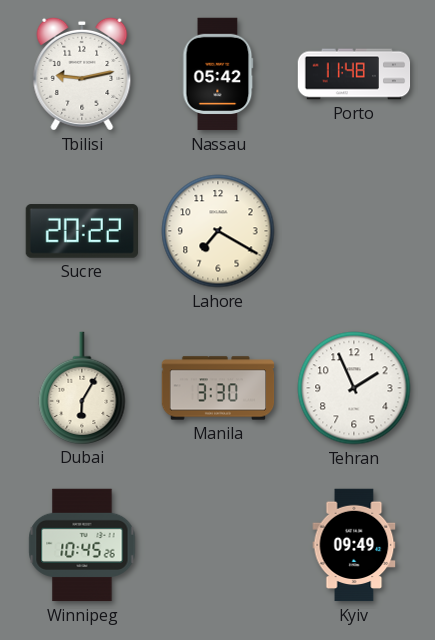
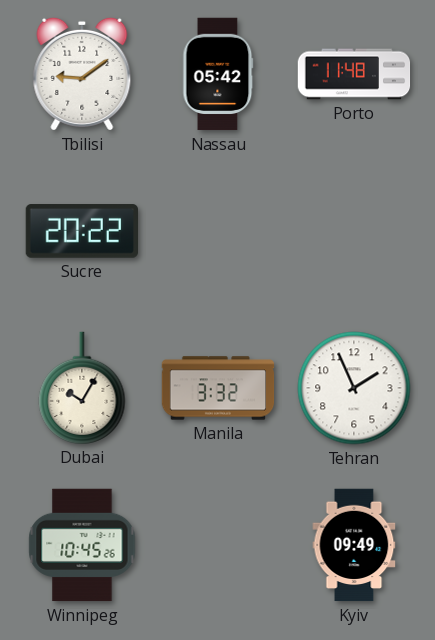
Tbilisi: 9:13 -> 9:09
Lahore: 7:20 -> none
Dubai: 6:05 -> 10:05
Manila: 3:30 -> 3:32
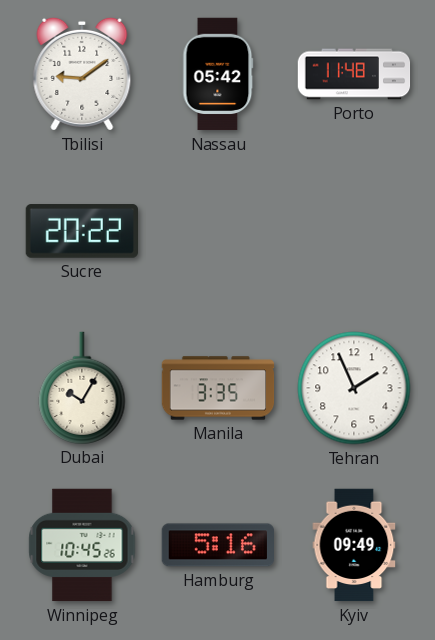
Manila: 3:32 -> 3:35
Hamburg: none -> 5:16
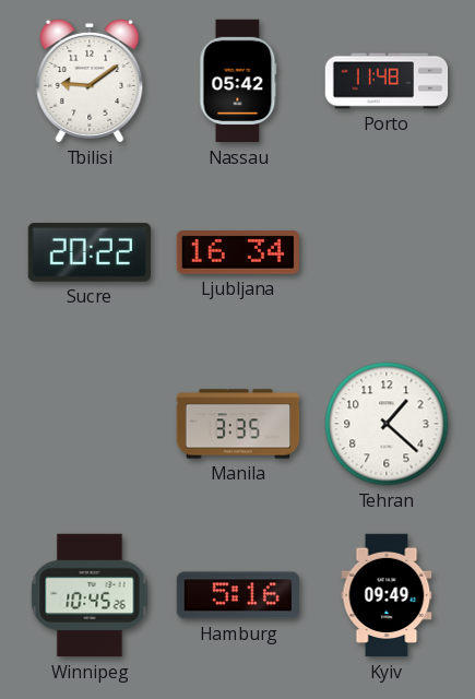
Ljubljana: none -> 16:34
Dubai: 10:05 -> none
Tehran: 1:56 -> 1:22
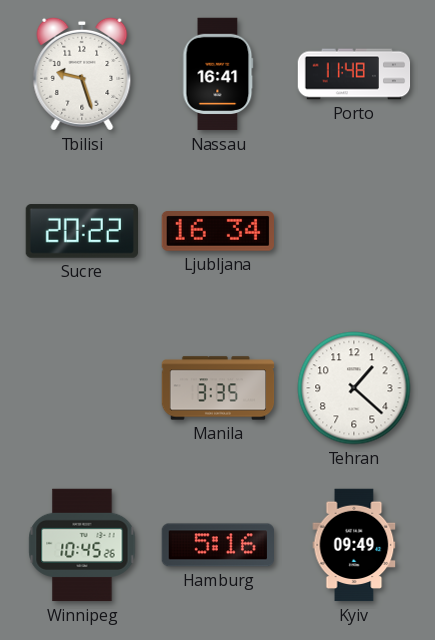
Tbilisi: 9:09 -> 9:27
Nassau: 05:42 -> 16:41
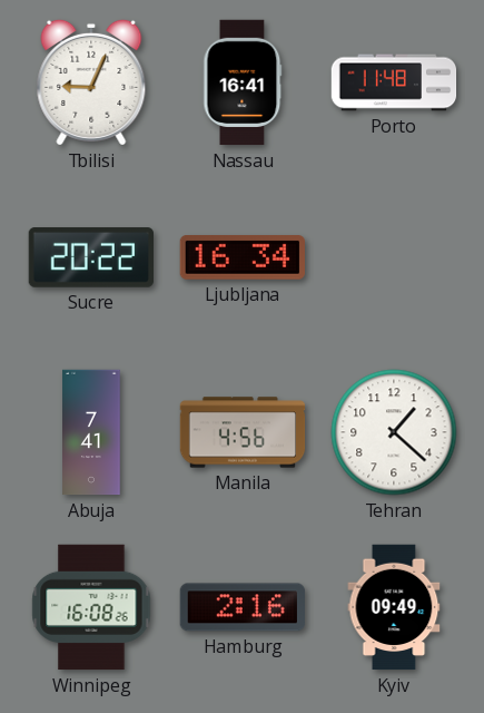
Tbilisi: 9:27 -> 9:04
Abuja: none -> 7:41
Manila: 3:35 -> 4:56
Winnipeg: 10:45 -> 16:08
Hamburg: 5:16 -> 2:16
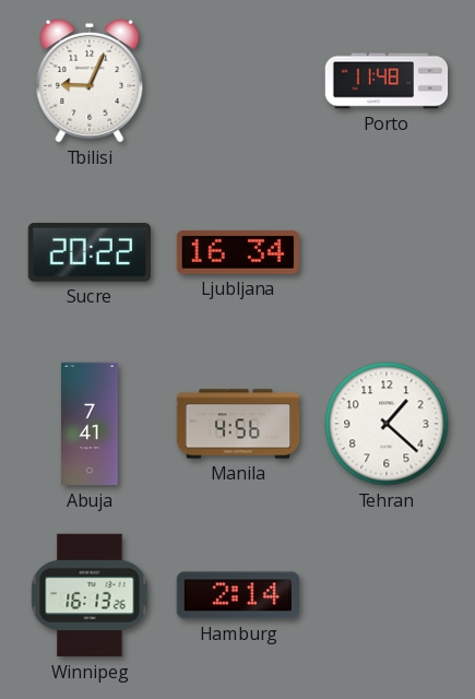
Nassau: 16:41 -> none
Winnipeg: 16:08 -> 16:13
Hamburg: 2:16 -> 2:14
Kyiv: 09:49 -> none
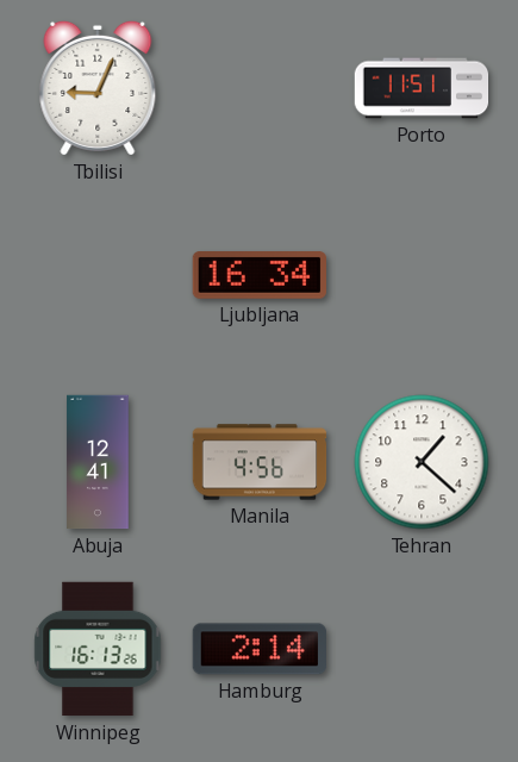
Porto: 11:48 -> 11:51
Sucre: 20:22 -> none
Abuja: 7:41 -> 12:41
